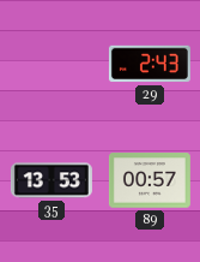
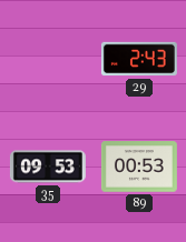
35: 13:53 -> 09:53
89: 00:57 -> 00:53
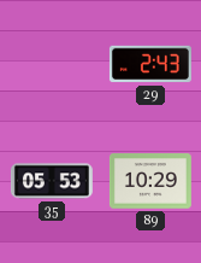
35: 09:53 -> 05:53
89: 00:53 -> 10:29
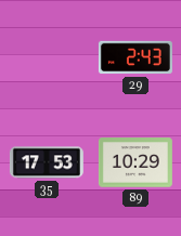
35: 05:53 -> 17:53
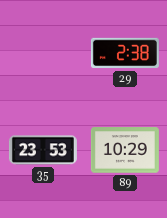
29: 2:43 -> 2:38
35: 17:53 -> 23:53
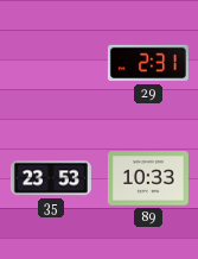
29: 2:38 -> 2:31
89: 10:29 -> 10:33
